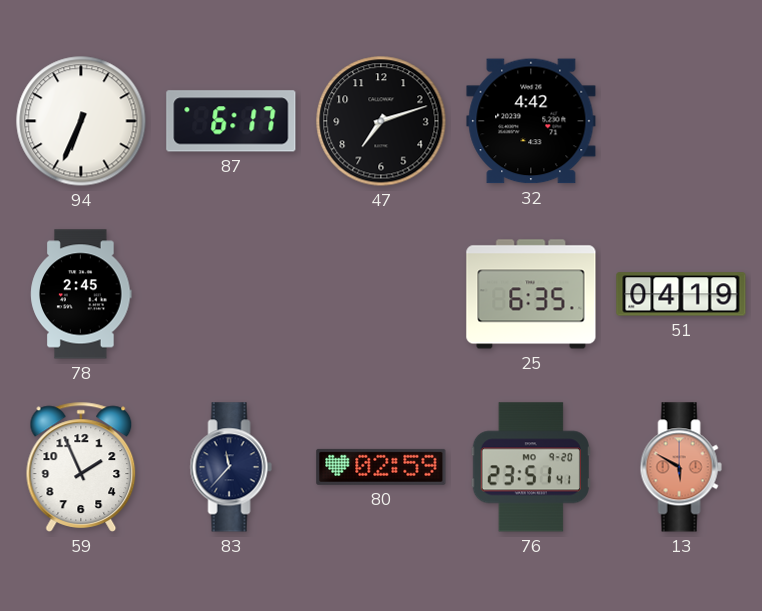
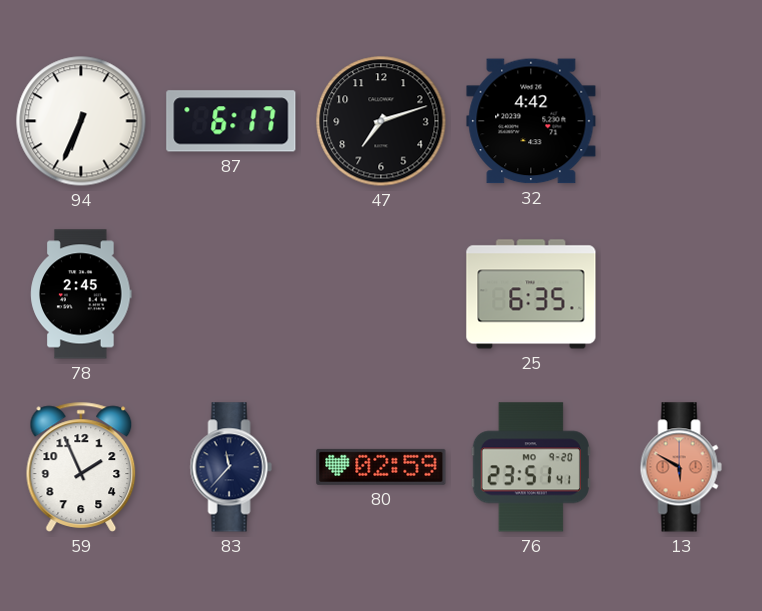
51: 04:19 -> none
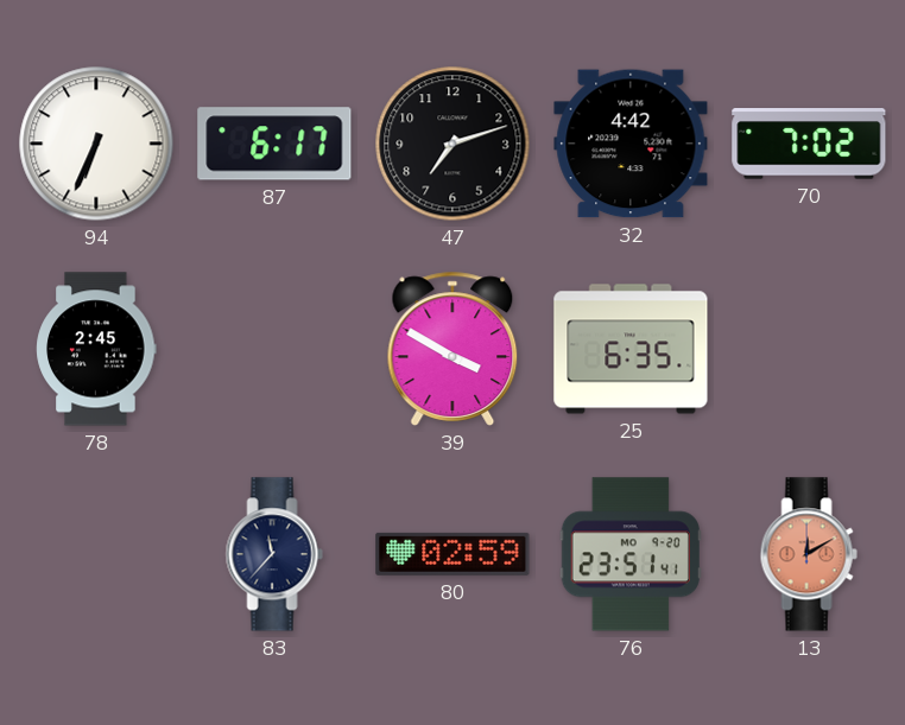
70: none -> 7:02
39: none -> 3:50
59: 1:56 -> none
13: 5:50 -> 12:10
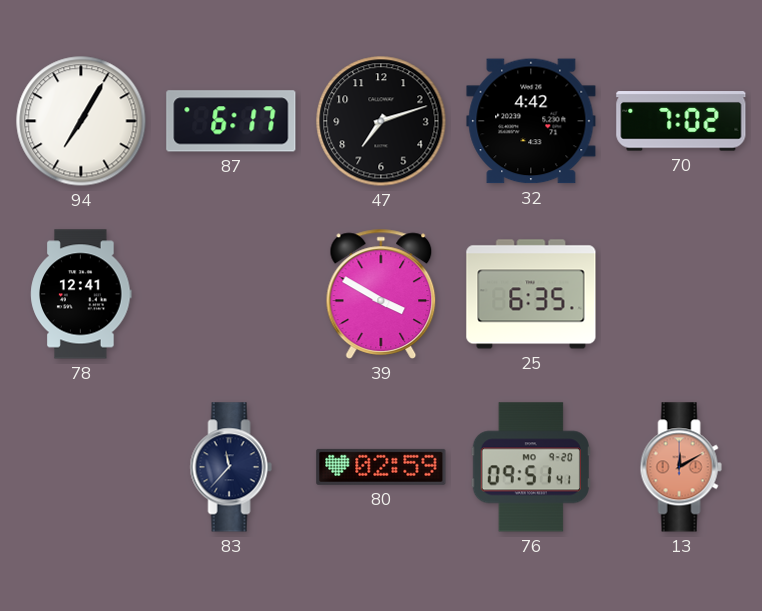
94: 6:34 -> 7:05
78: 2:45 -> 12:41
76: 23:51 -> 09:51
